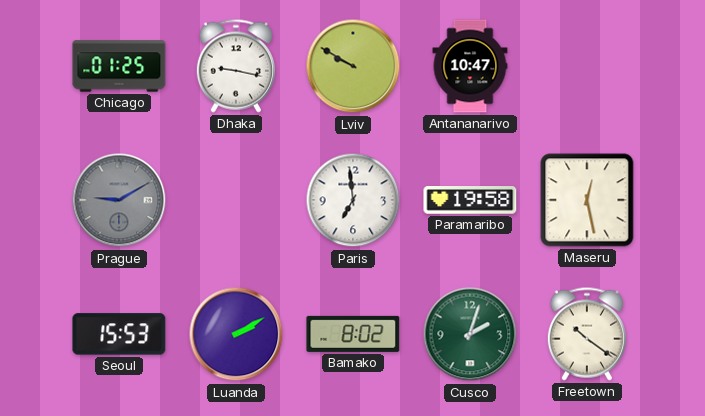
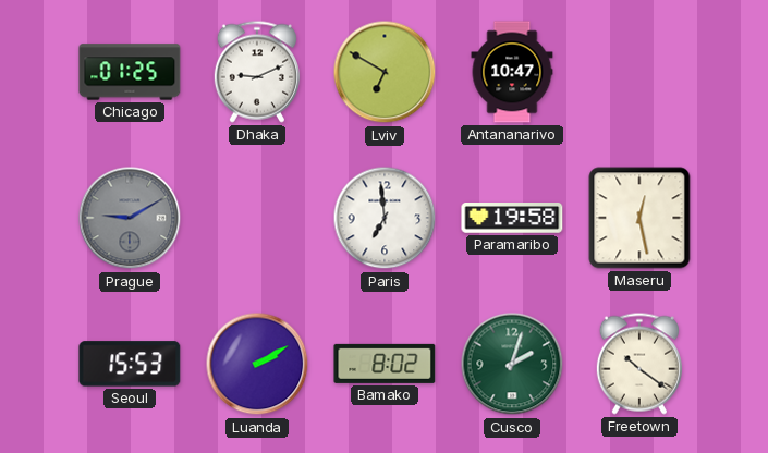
Dhaka: 9:17 -> 9:11
Lviv: 9:50 -> 6:50
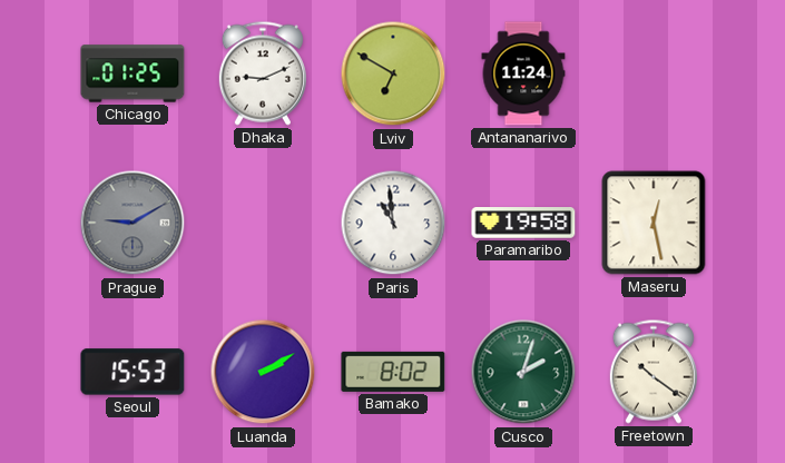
Antananarivo: 10:47 -> 11:24
Paris: 6:59 -> 10:59
